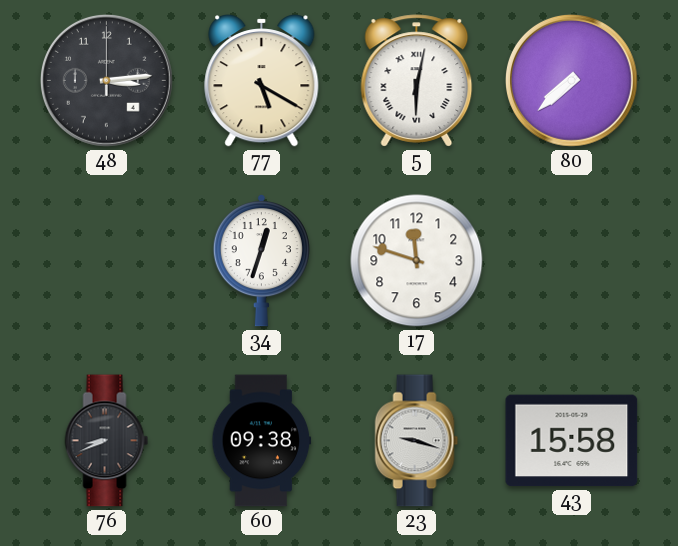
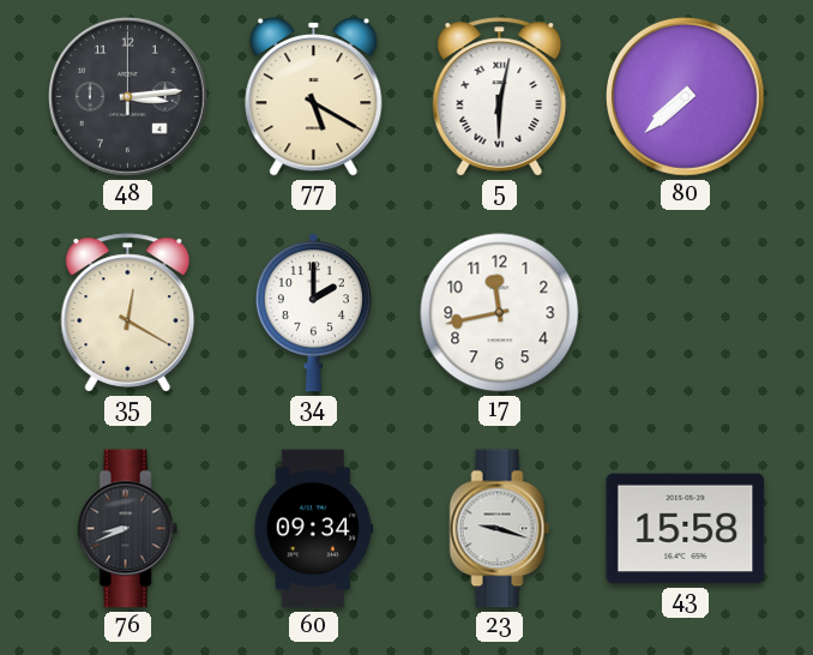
35: none -> 12:20
34: 12:33 -> 2:00
17: 11:48 -> 11:43
60: 09:38 -> 09:34
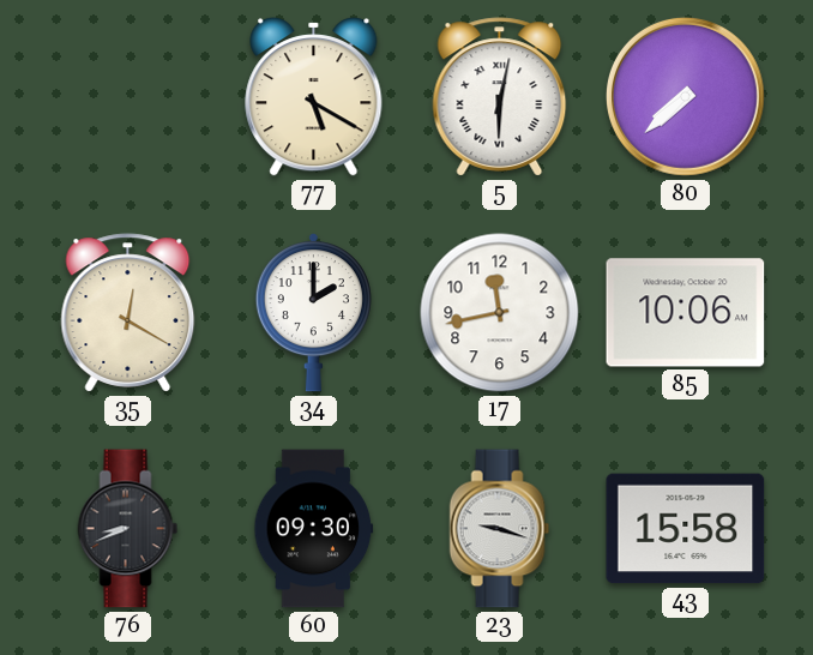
48: 3:14 -> none
85: none -> 10:06
60: 09:34 -> 09:30
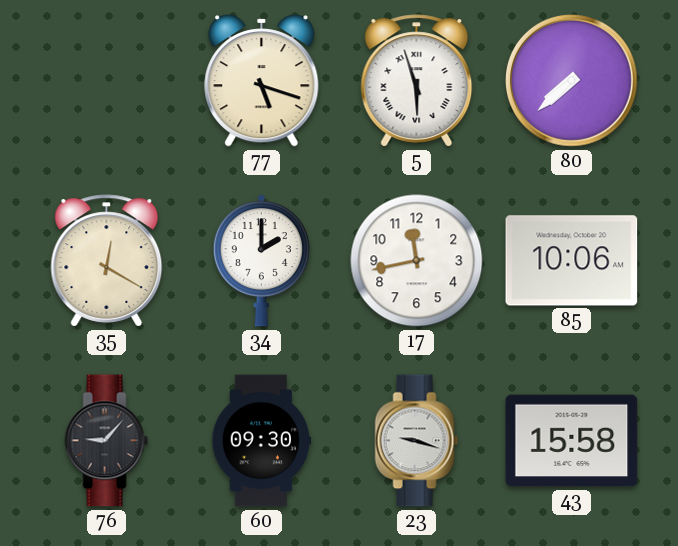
77: 5:20 -> 5:18
5: 6:02 -> 5:57
76: 8:41 -> 9:07
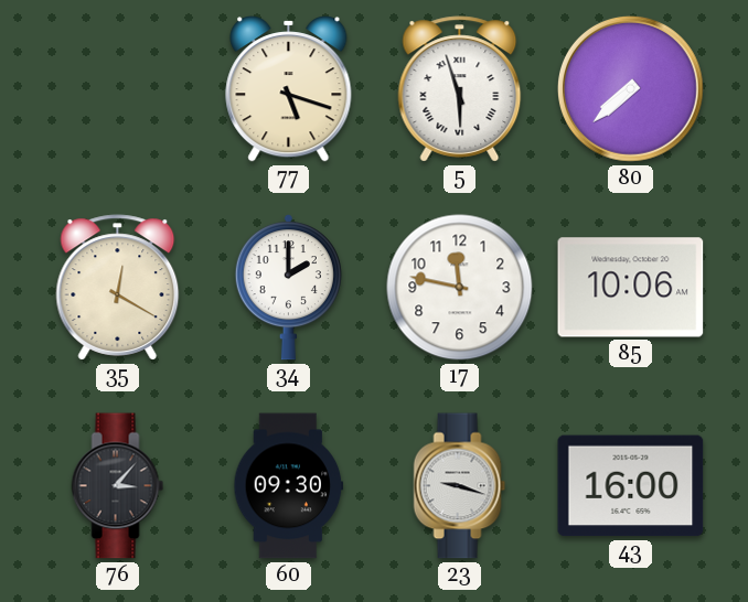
17: 11:43 -> 11:47
76: 9:07 -> 3:07
43: 15:58 -> 16:00
